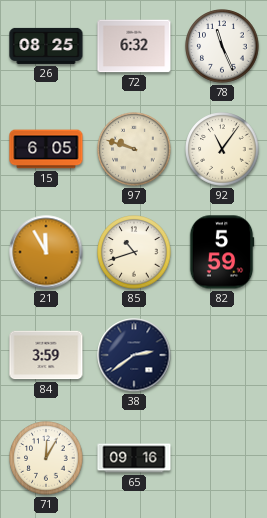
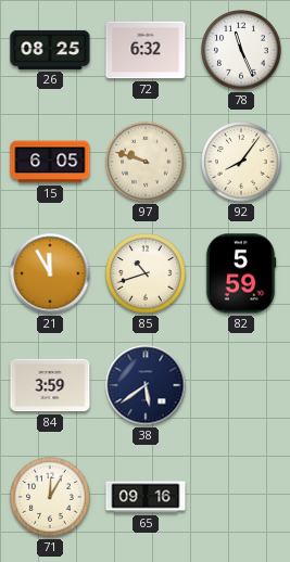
92: 11:06 -> 8:06
38: 2:39 -> 5:39
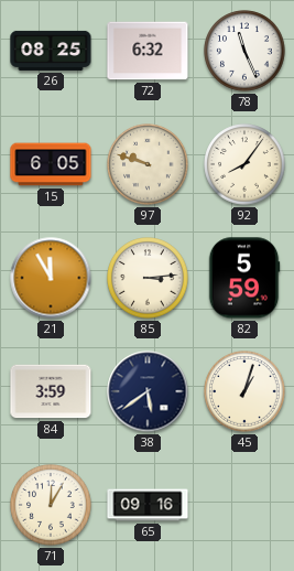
85: 10:42 -> 3:14
45: none -> 1:03
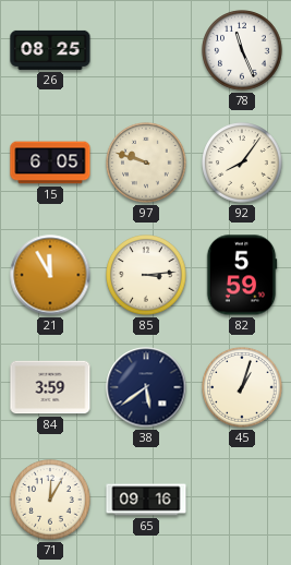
72: 6:32 -> none
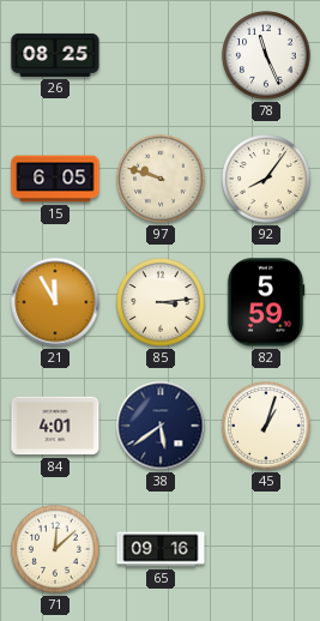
84: 3:59 -> 4:01
71: 12:05 -> 12:08
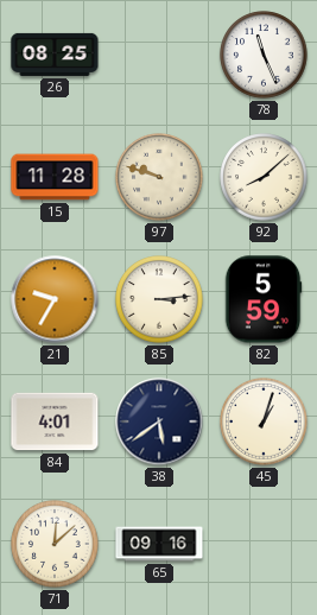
15: 6:05 -> 11:28
92: 8:06 -> 8:08
21: 11:55 -> 9:35
